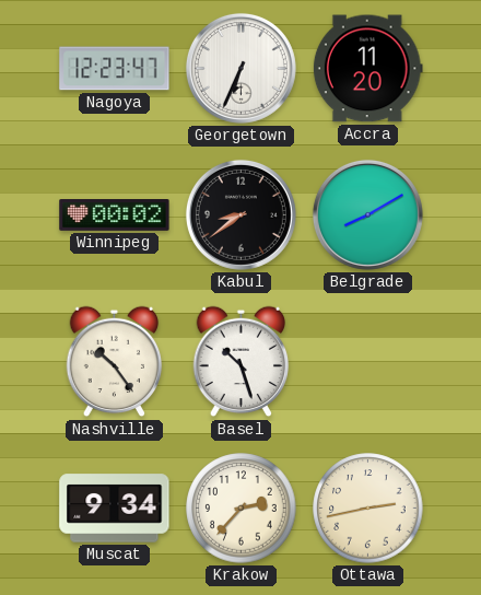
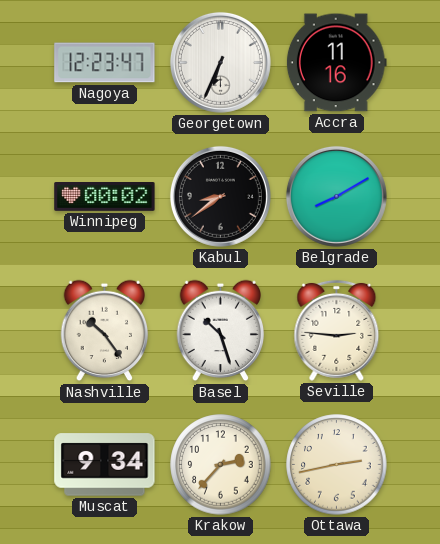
Accra: 11:20 -> 11:16
Seville: none -> 2:46
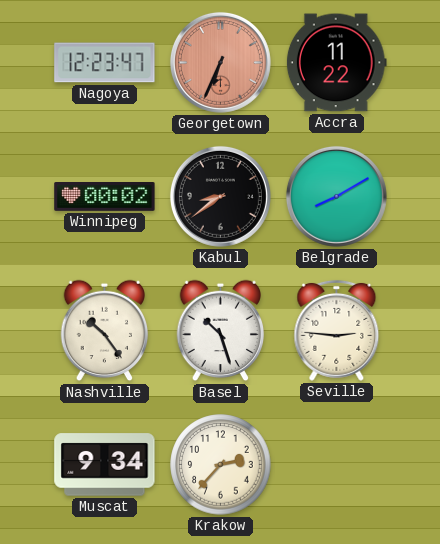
Georgetown dial: white -> salmon
Accra: 11:16 -> 11:22
Ottawa: 2:43 -> none
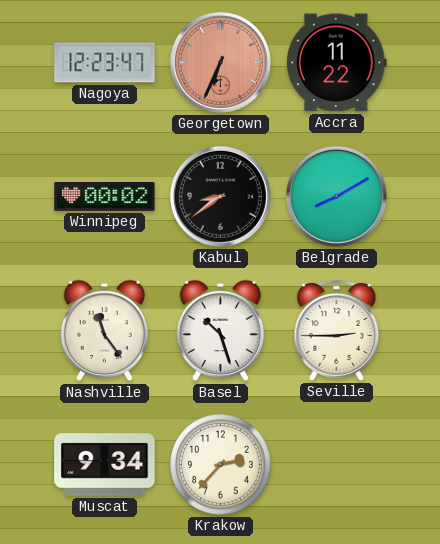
Nashville: 10:24 -> 11:24
Seville: 2:46 -> 2:45
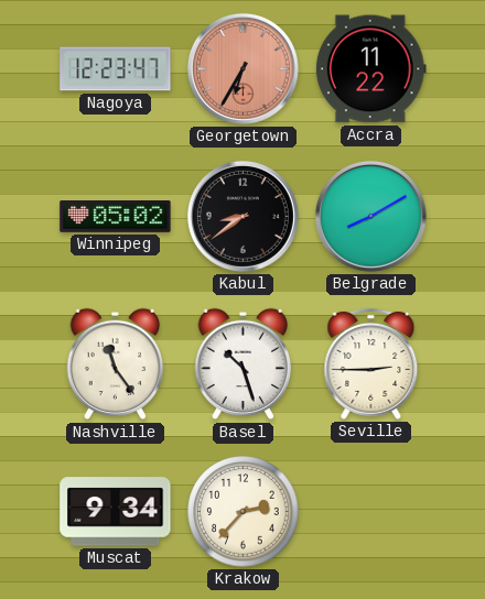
Georgetown: 6:34 -> 6:35
Winnipeg: 00:02 -> 05:02
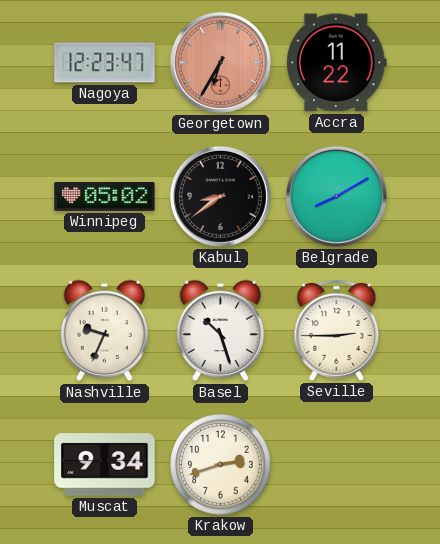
Nashville: 11:24 -> 9:34
Krakow: 2:37 -> 2:42
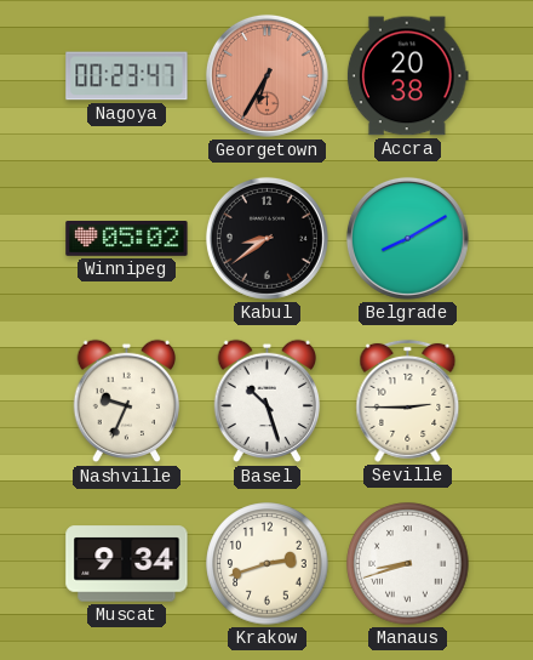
Nagoya: 12:23 -> 00:23
Accra: 11:22 -> 20:38
Manaus: none -> 8:42
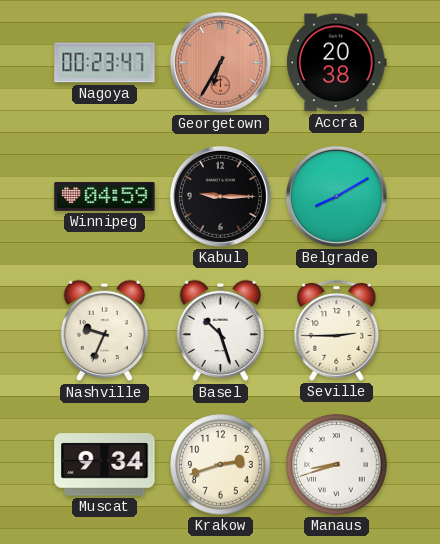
Winnipeg: 05:02 -> 04:59
Kabul: 8:39 -> 9:15
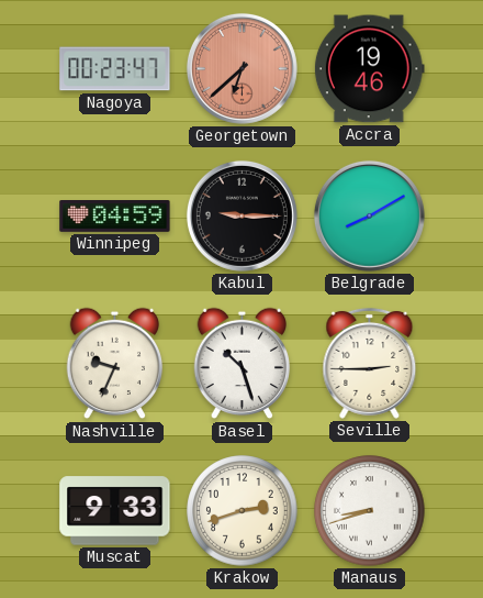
Georgetown: 6:35 -> 6:38
Accra: 20:38 -> 19:46
Muscat: 9:34 -> 9:33
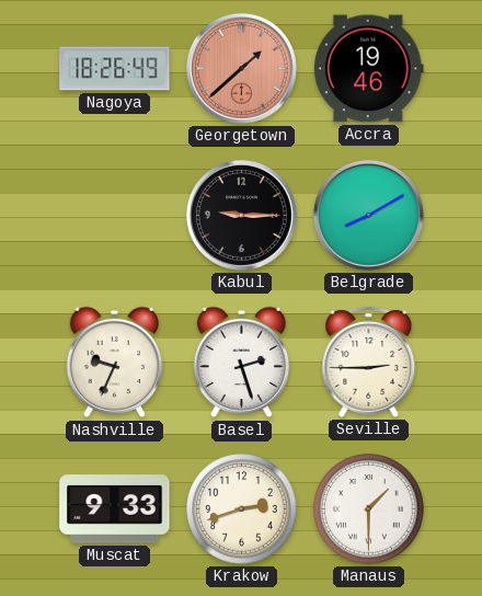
Nagoya: 00:23 -> 18:26
Georgetown: 6:38 -> 1:38
Winnipeg: 04:59 -> none
Basel: 10:27 -> 2:27
Manaus: 8:42 -> 1:30
